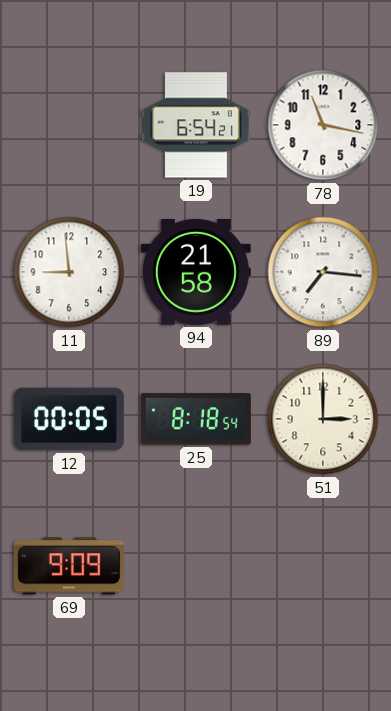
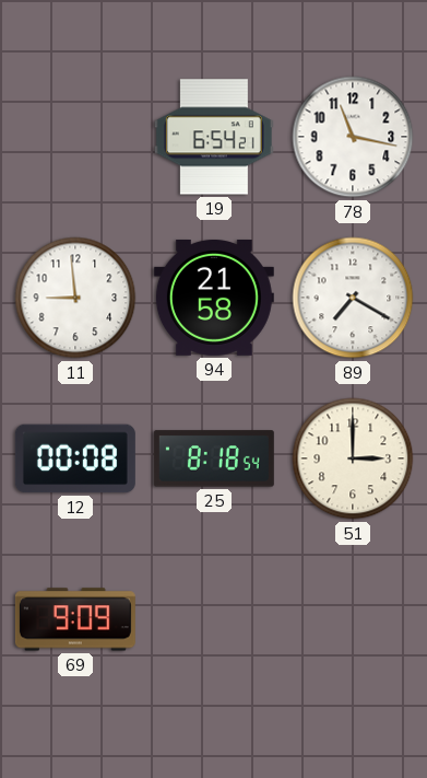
89: 7:16 -> 7:20
12: 00:05 -> 00:08
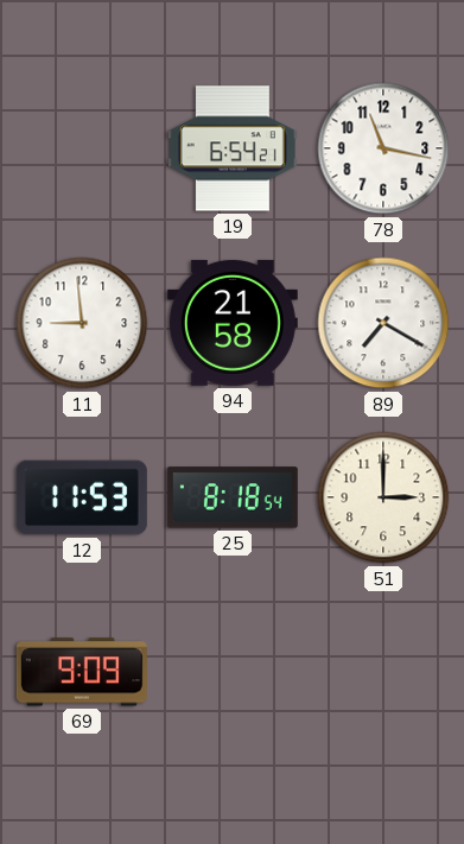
12: 00:08 -> 11:53
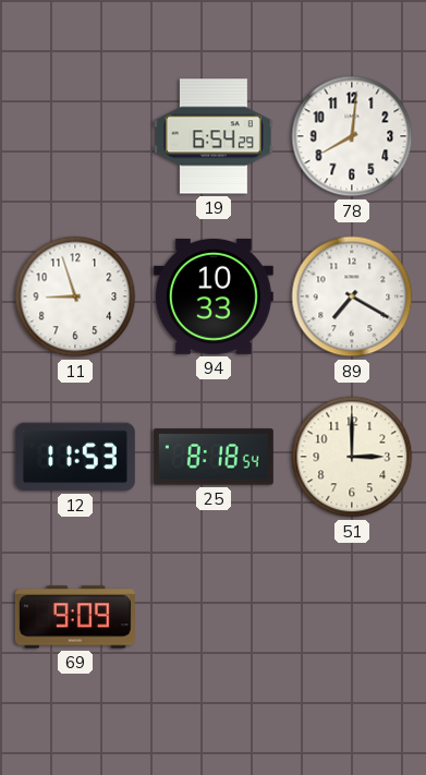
19: 6:54:21 -> 6:54:29
78: 11:17 -> 8:01
11: 8:59 -> 8:57
94: 21:58 -> 10:33
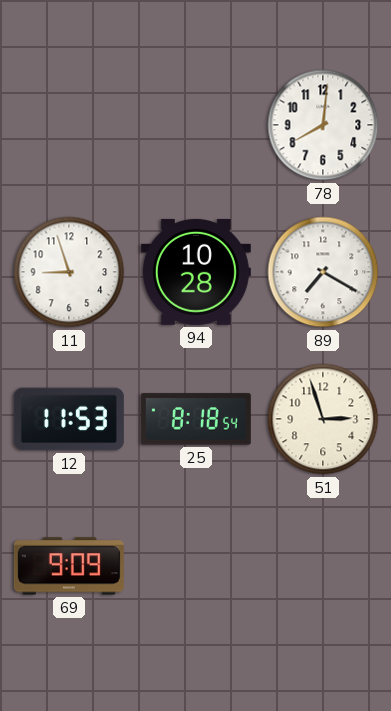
19: 6:54 -> none
94: 10:33 -> 10:28
51: 3:00 -> 2:57
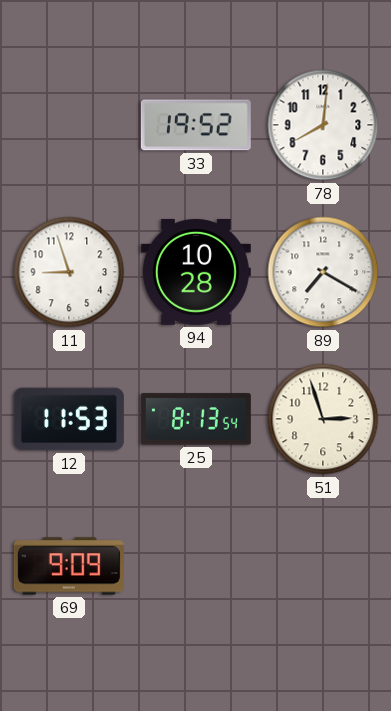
33: none -> 19:52
25: 8:18 -> 8:13
